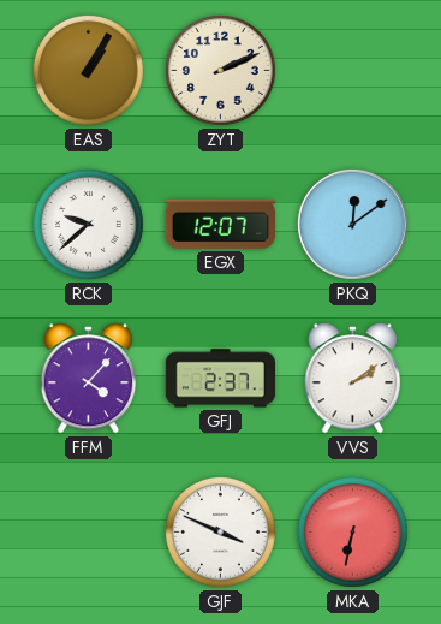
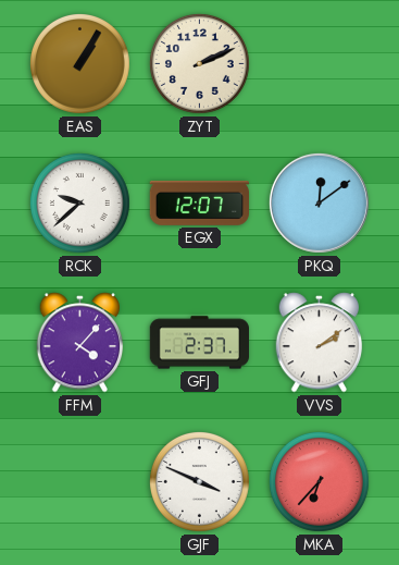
MKA: 6:32 -> 6:37
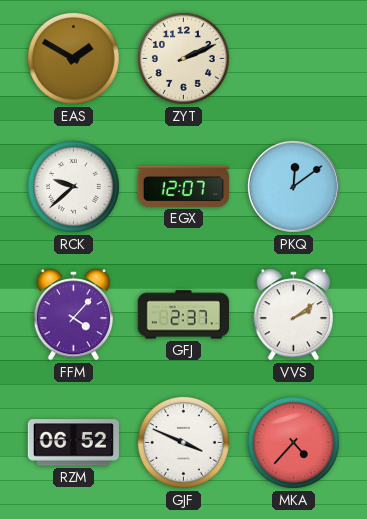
EAS: 1:05 -> 1:50
RZM: none -> 06:52
MKA: 6:37 -> 4:37
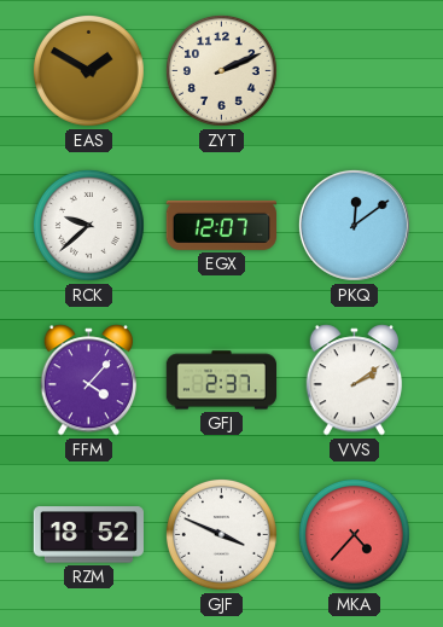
RZM: 06:52 -> 18:52
